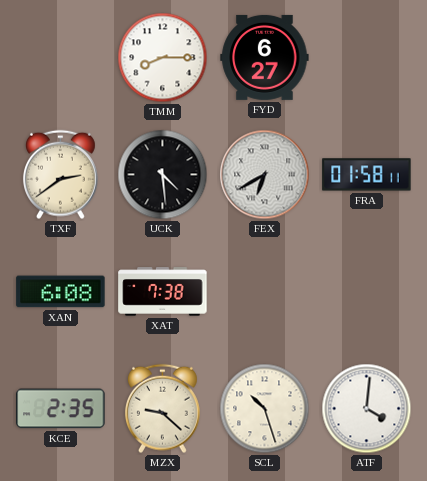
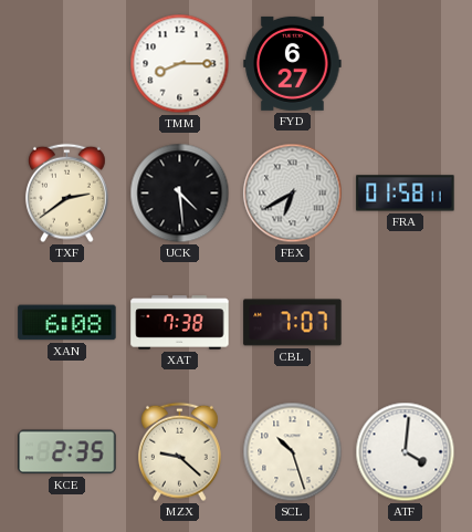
CBL: none -> 7:07
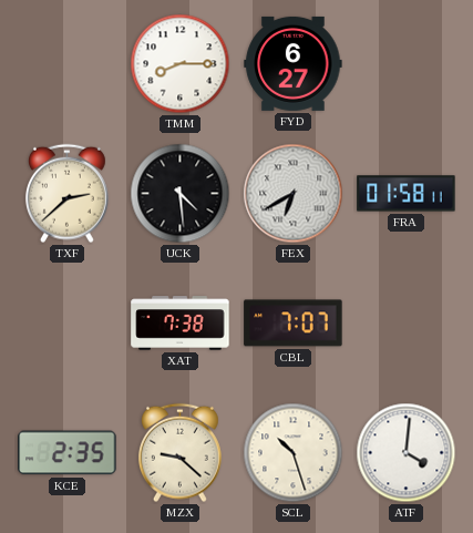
TXF: 2:39 -> 2:38
XAN: 6:08 -> none
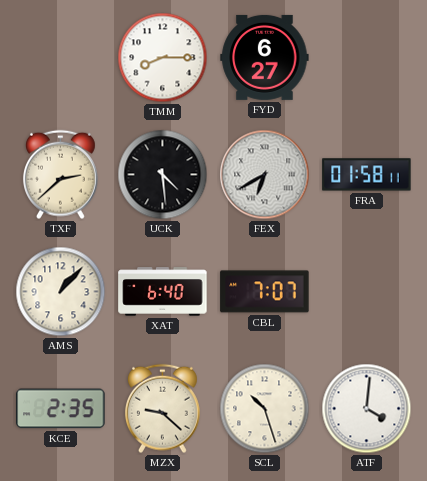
AMS: none -> 1:07
XAT: 7:38 -> 6:40
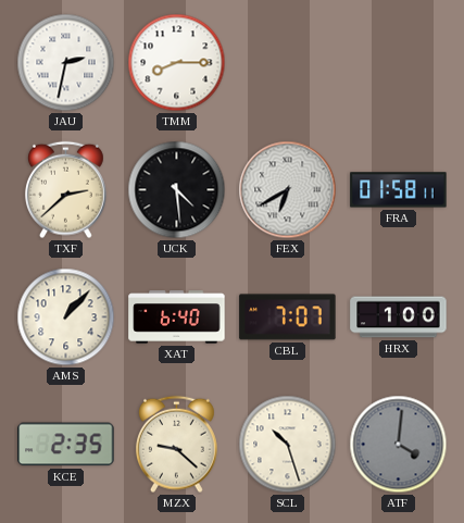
JAU: none -> 2:32
FYD: 6:27 -> none
HRX: none -> 1:00
ATF dial: white -> grey
